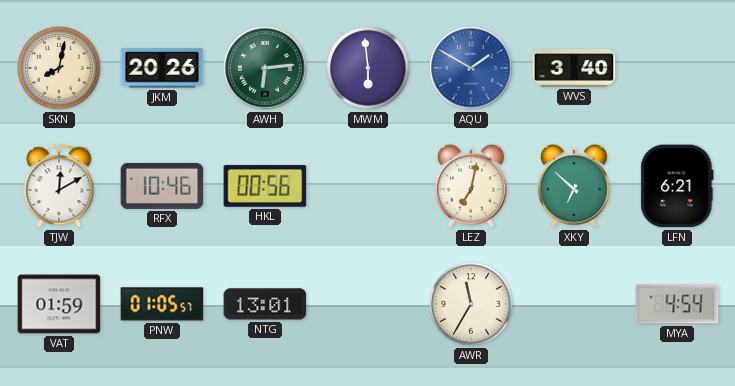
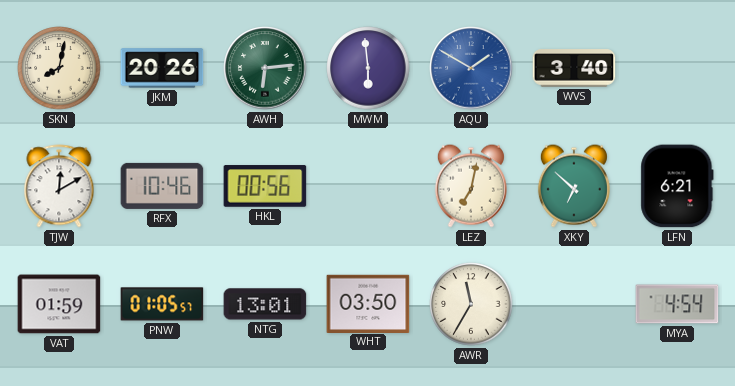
WHT: none -> 03:50
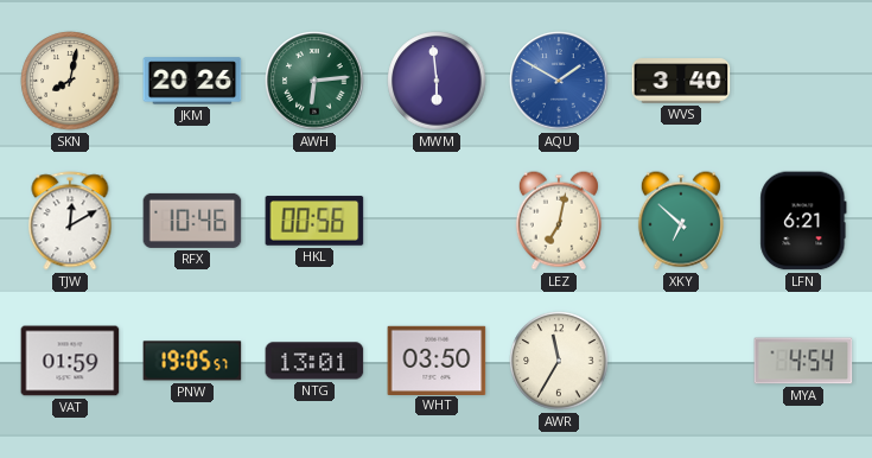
PNW: 01:05 -> 19:05
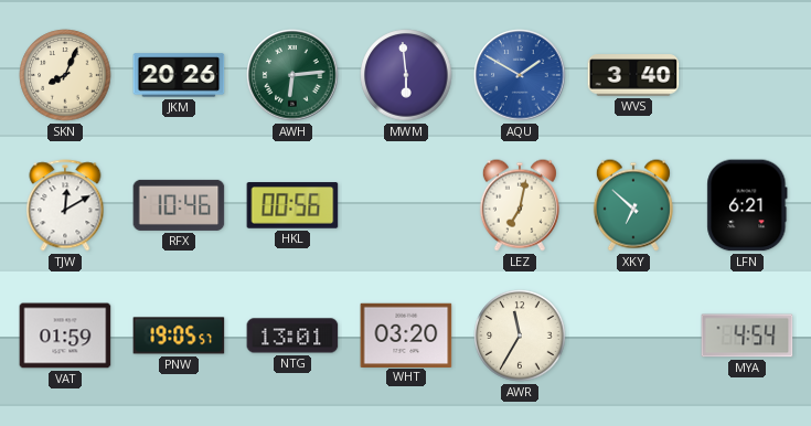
SKN: 8:02 -> 8:04
WHT: 03:50 -> 03:20
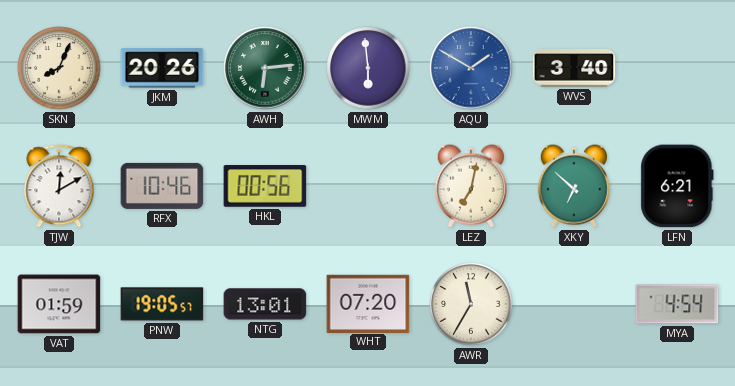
WHT: 03:20 -> 07:20
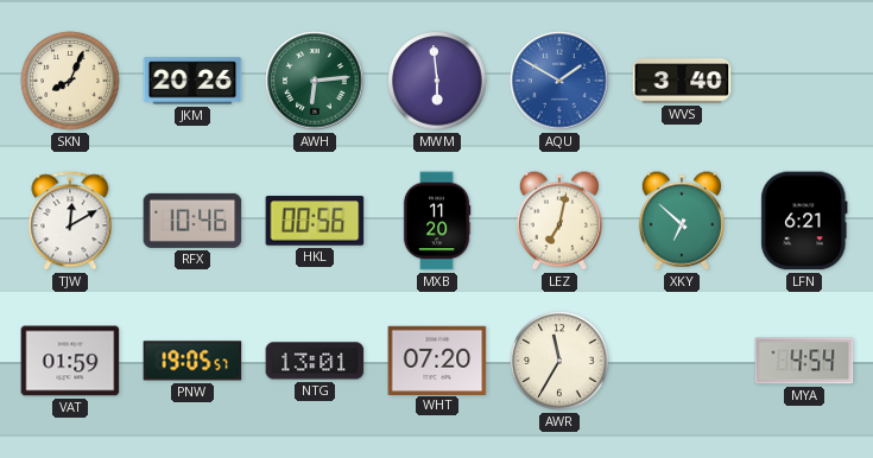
MXB: none -> 11:20
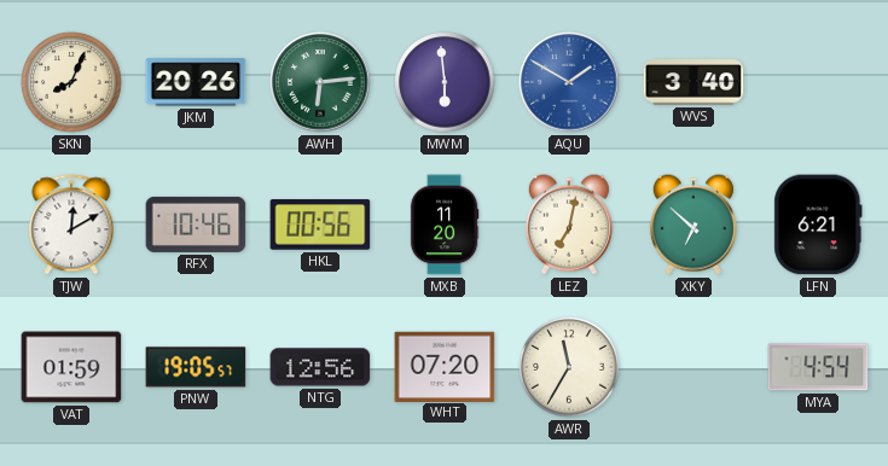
NTG: 13:01 -> 12:56
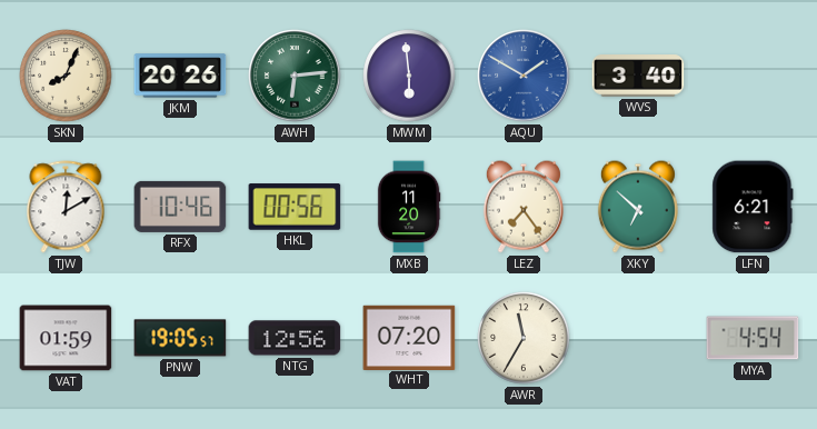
LEZ: 7:02 -> 7:24
